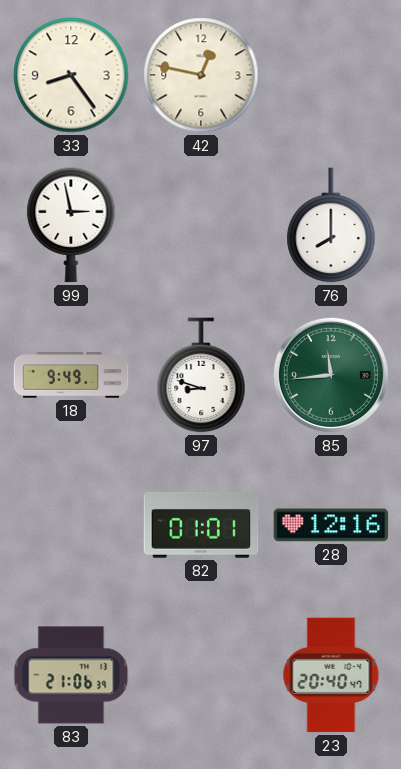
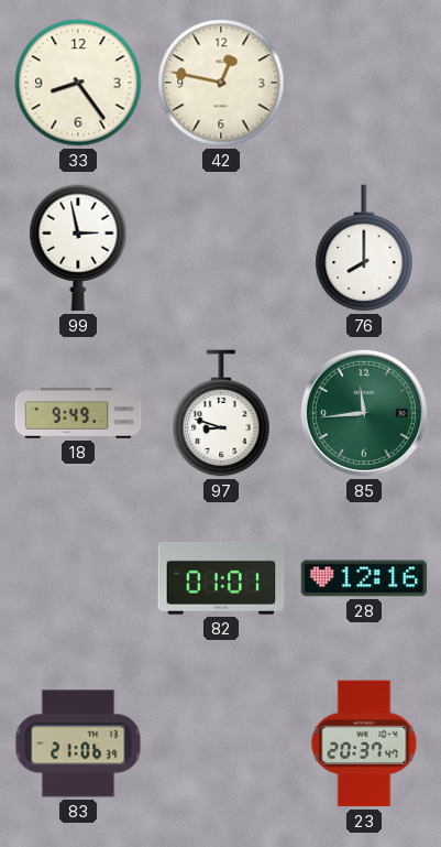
23: 20:40 -> 20:37
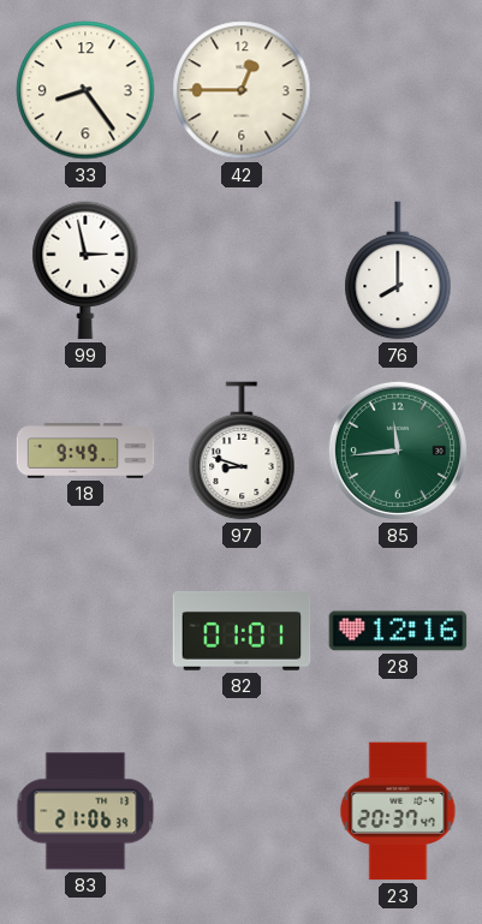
42: 12:47 -> 12:45
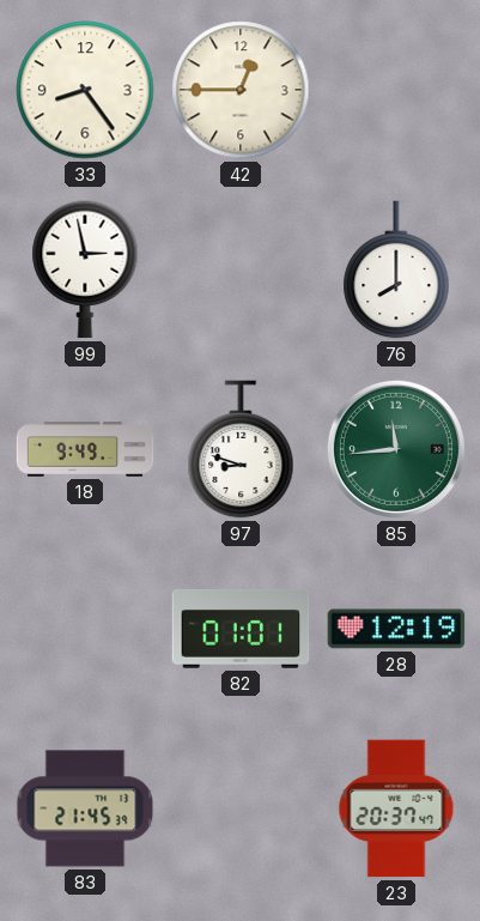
28: 12:16 -> 12:19
83: 21:06 -> 21:45
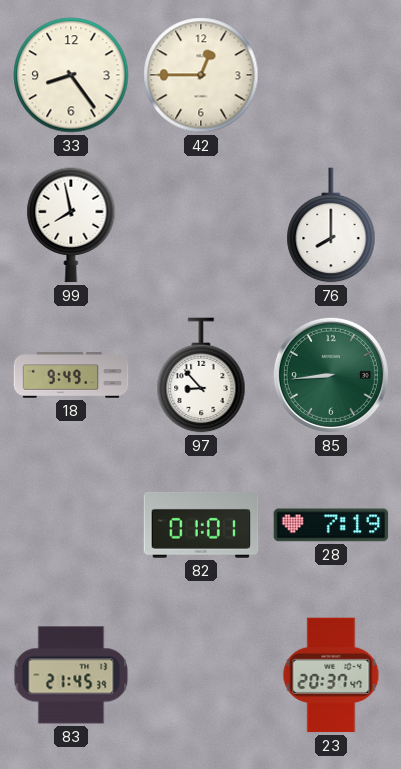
99: 2:58 -> 7:58
97: 8:48 -> 8:53
85: 11:44 -> 8:44
28: 12:19 -> 7:19
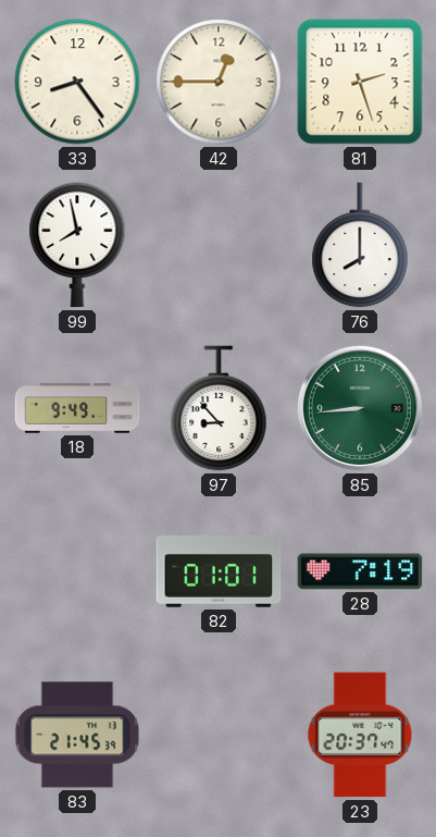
81: none -> 2:27
